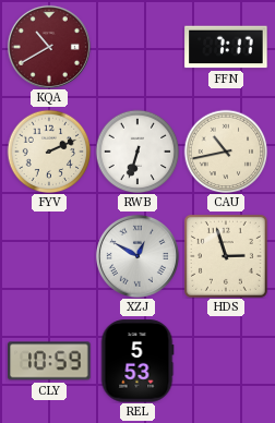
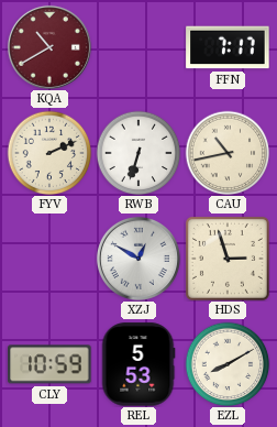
EZL: none -> 8:10
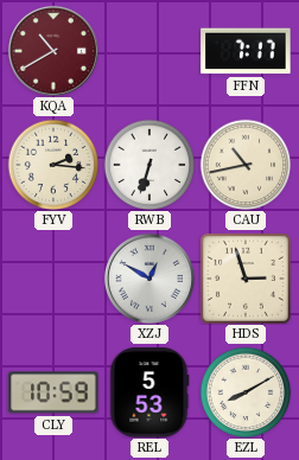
FYV: 2:11 -> 2:16
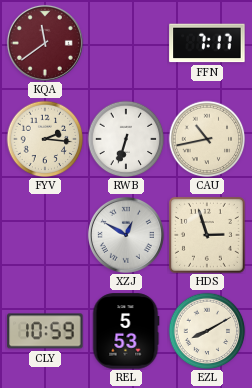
KQA: 10:40 -> 11:39
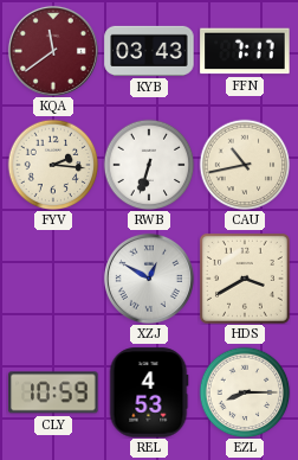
KYB: none -> 03:43
HDS: 2:57 -> 3:40
REL: 5:53 -> 4:53
EZL: 8:10 -> 8:15
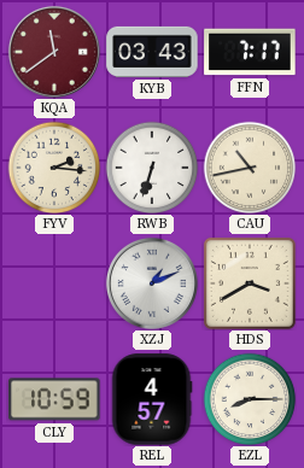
XZJ: 12:50 -> 1:11
REL: 4:53 -> 4:57
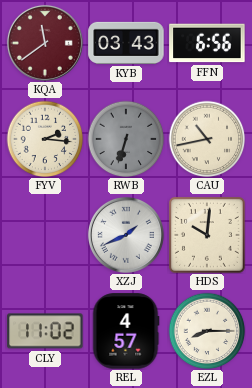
FFN: 7:17 -> 6:56
RWB dial: white -> grey
XZJ: 1:11 -> 1:41
HDS: 3:40 -> 10:01
CLY: 10:59 -> 11:02
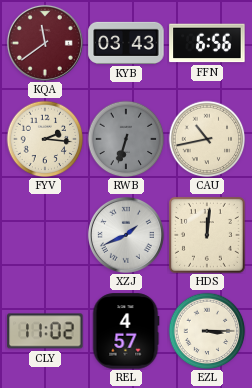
HDS: 10:01 -> 12:01
EZL: 8:15 -> 3:15
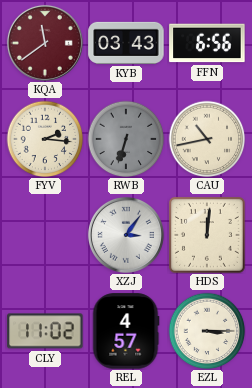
XZJ: 1:41 -> 3:06
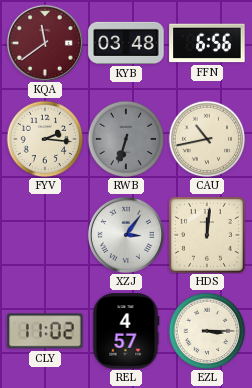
KYB: 03:43 -> 03:48
